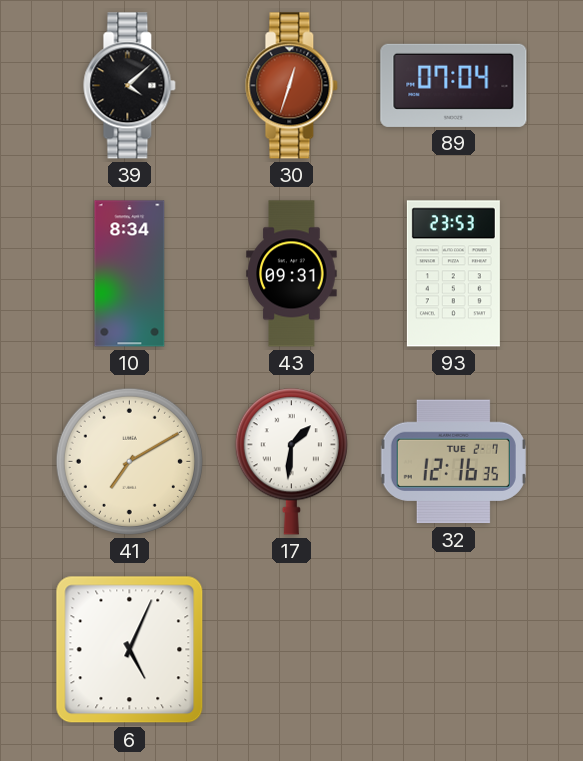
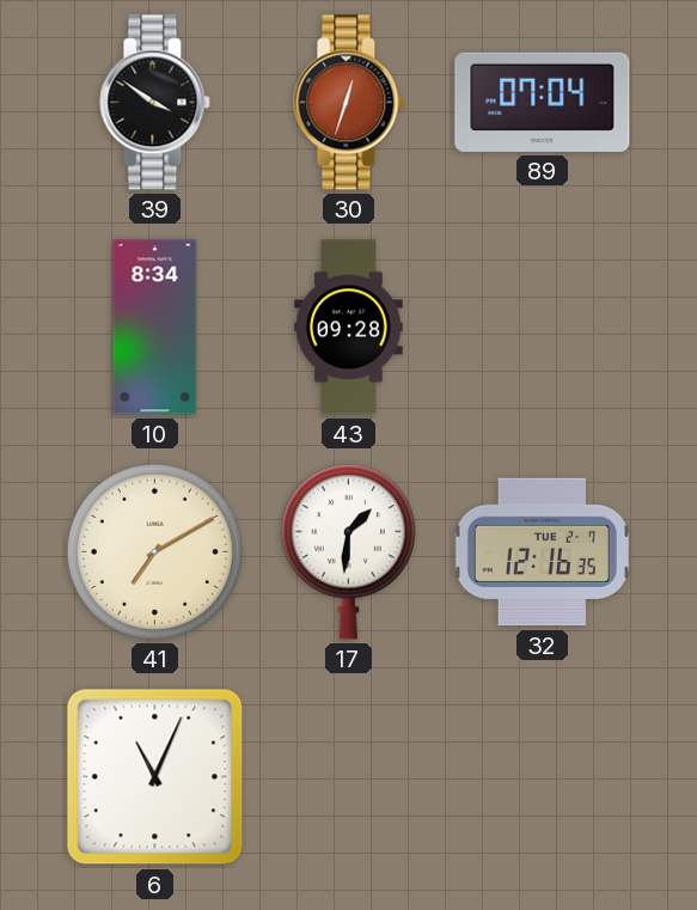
39: 4:08 -> 3:51
43: 09:31 -> 09:28
93: 23:53 -> none
6: 5:04 -> 11:04
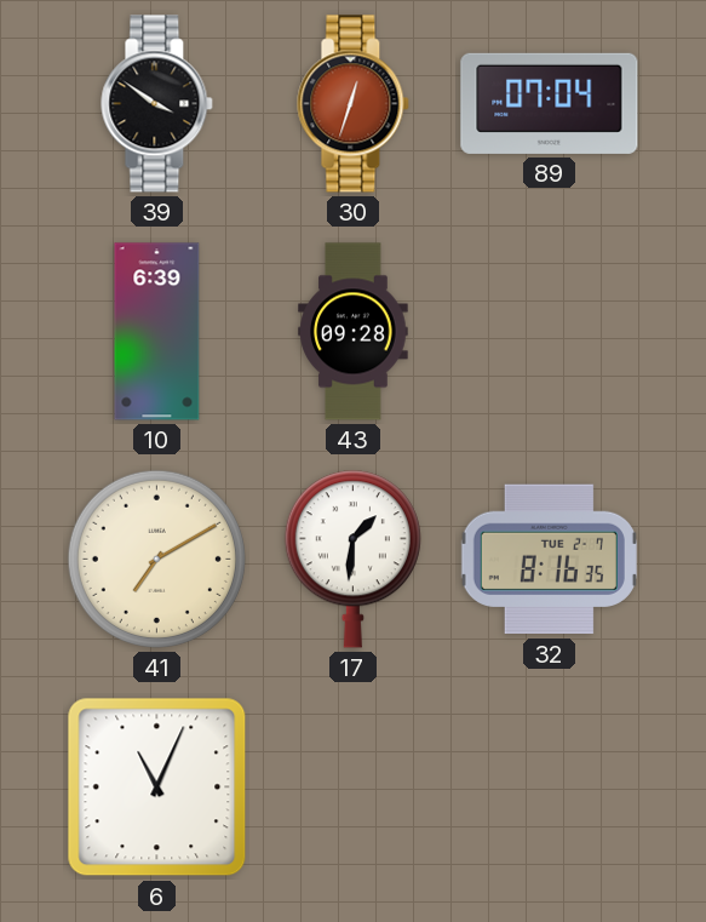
10: 8:34 -> 6:39
32: 12:16 -> 8:16
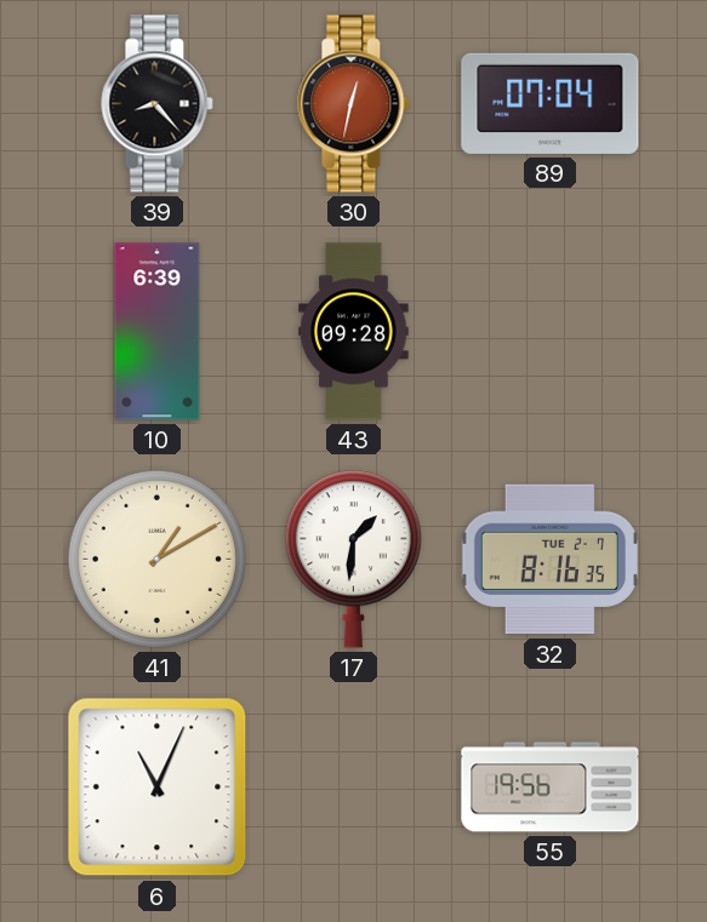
39: 3:51 -> 8:23
30: 12:33 -> 12:32
41: 7:10 -> 1:10
55: none -> 19:56
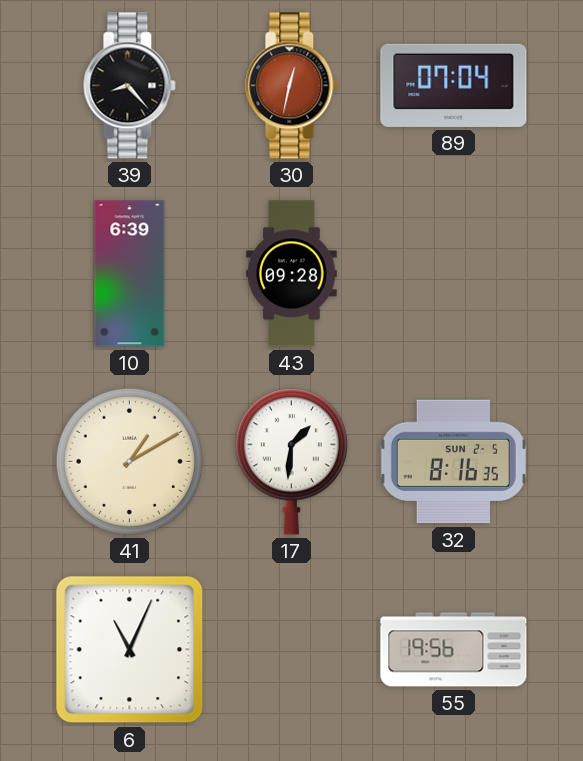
32 date: TUE 2-7 -> SUN 2-5
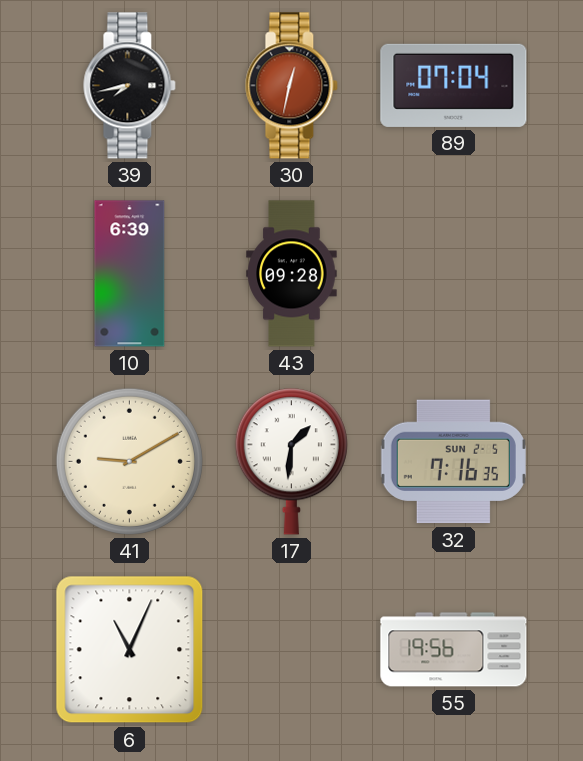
39: 8:23 -> 7:43
41: 1:10 -> 9:10
32: 8:16 -> 7:16
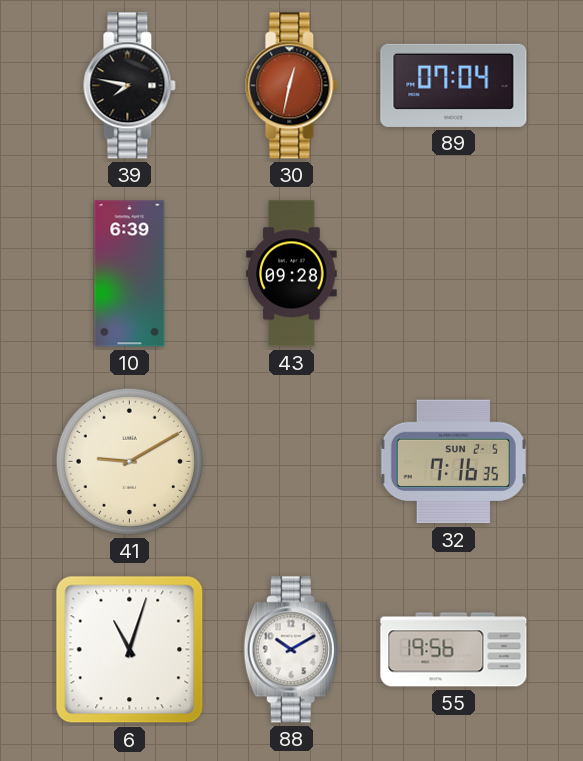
39: 7:43 -> 7:47
17: 1:31 -> none
6: 11:04 -> 11:03
88: none -> 10:10
